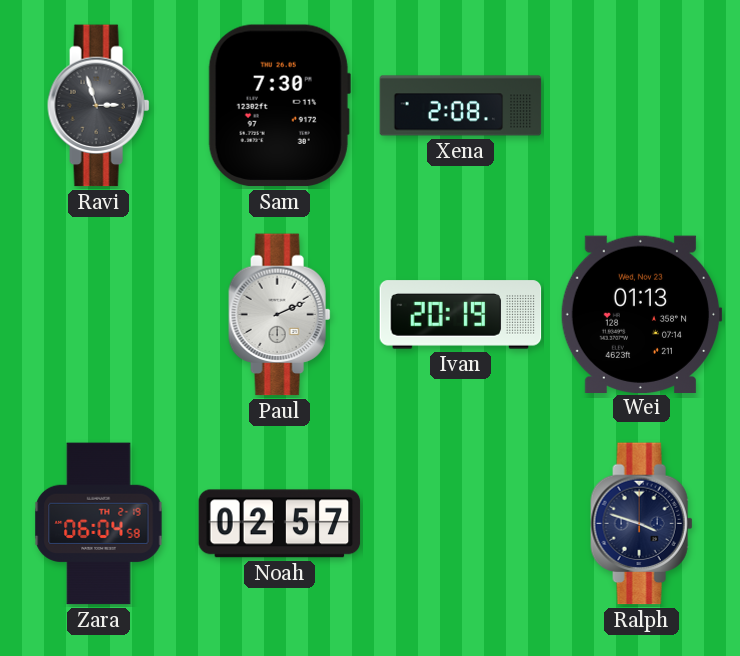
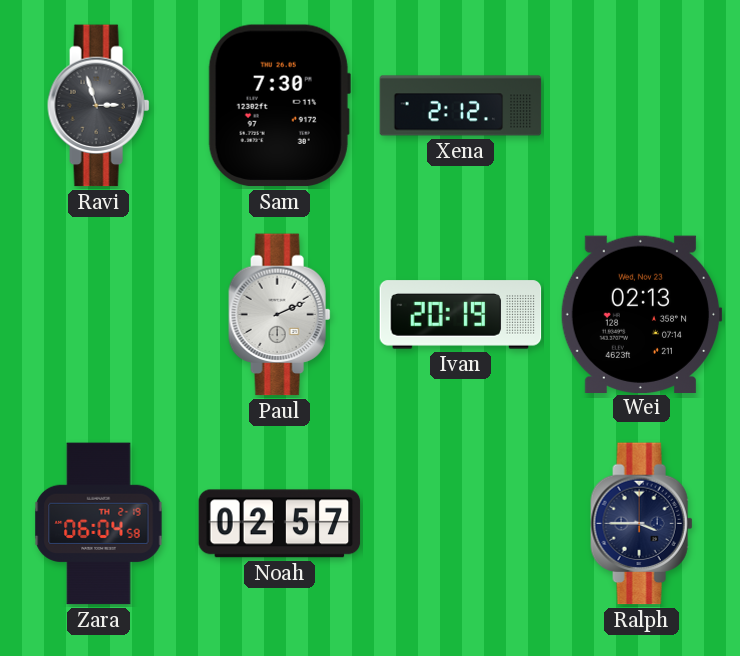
Xena: 2:08 -> 2:12
Wei: 01:13 -> 02:13
Ralph: 3:48 -> 3:45
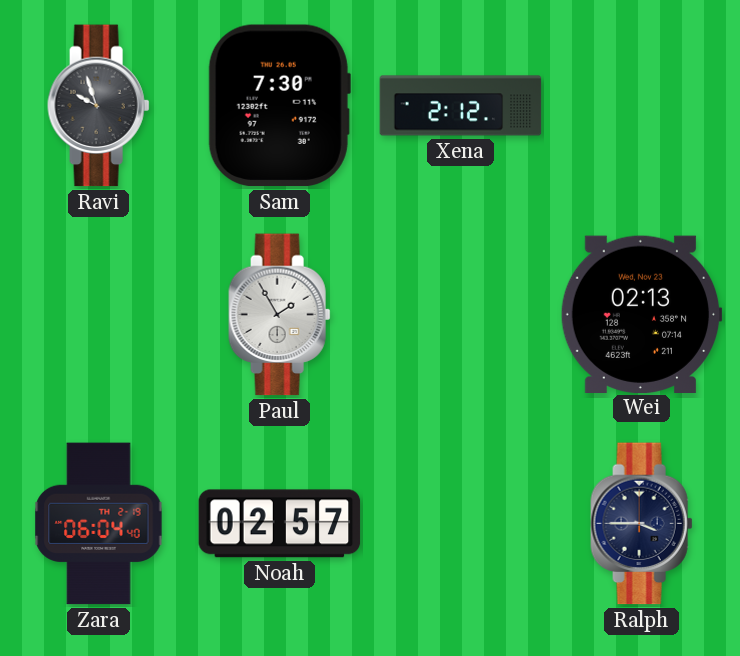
Ravi: 2:57 -> 9:57
Paul: 2:11 -> 1:55
Ivan: 20:19 -> none
Zara: 06:04:58 -> 06:04:40
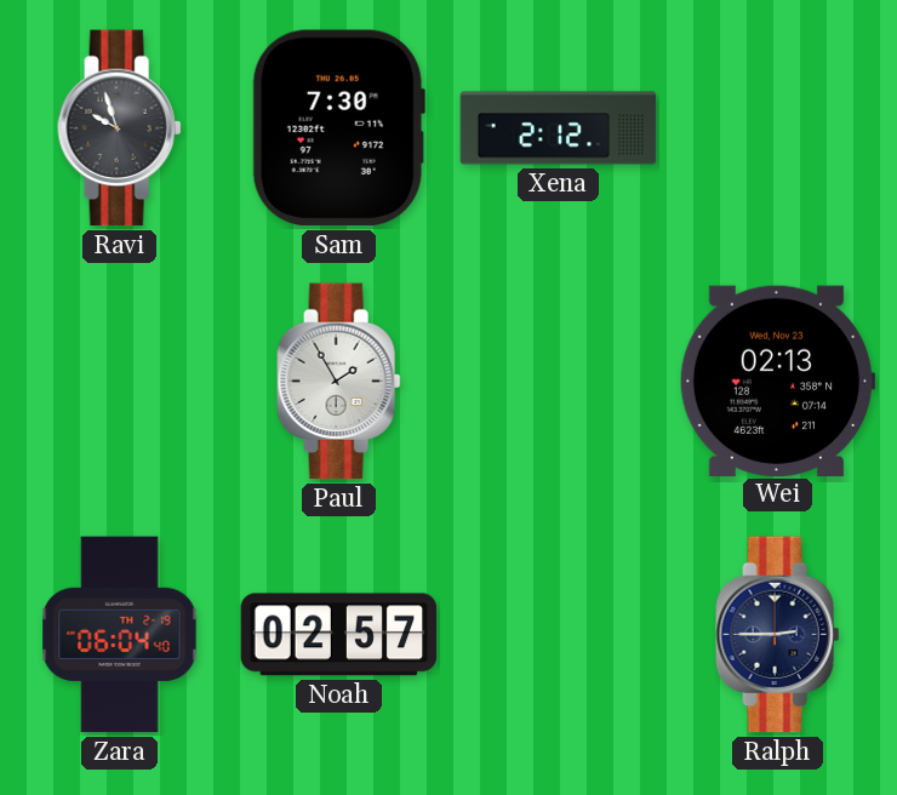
Ralph: 3:45 -> 2:45
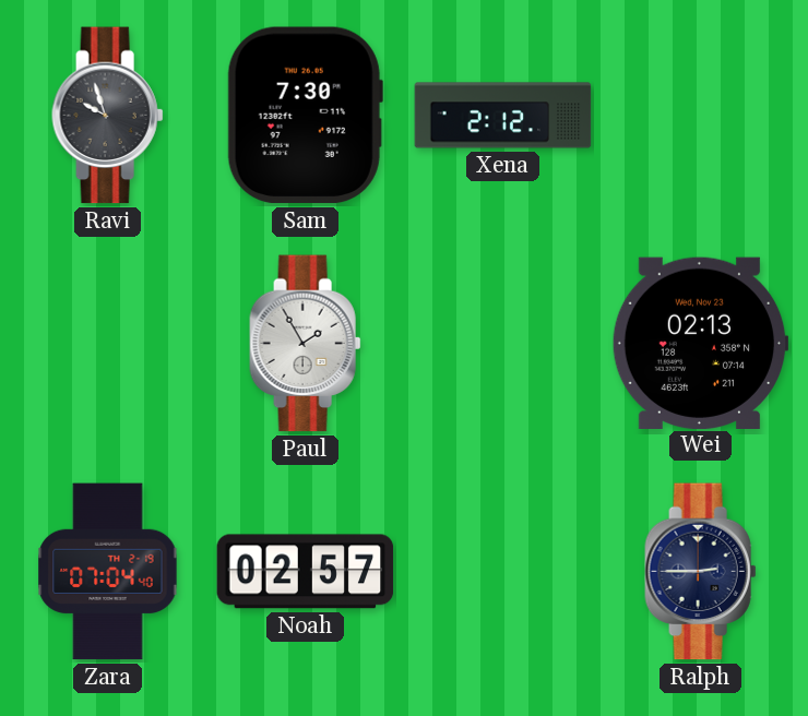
Zara: 06:04 -> 07:04
